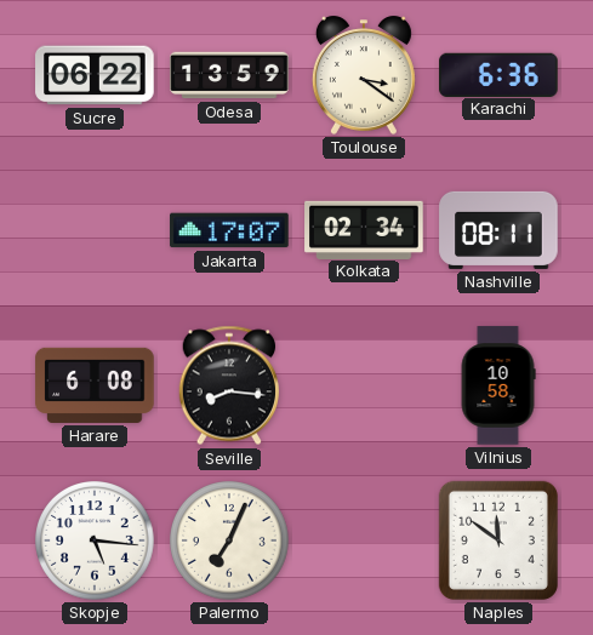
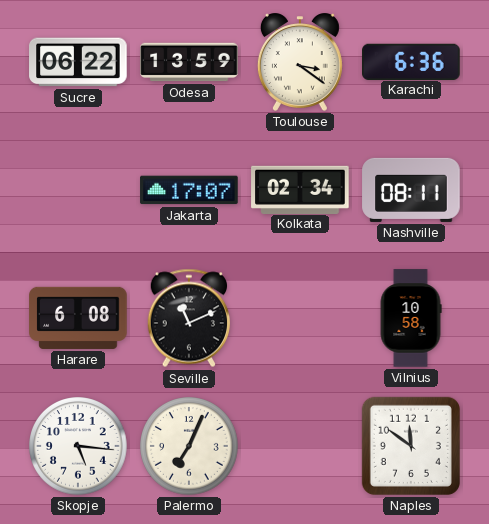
Seville: 8:16 -> 11:11
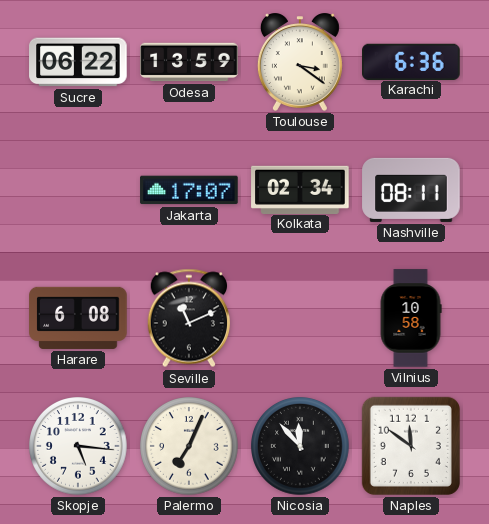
Nicosia: none -> 11:53
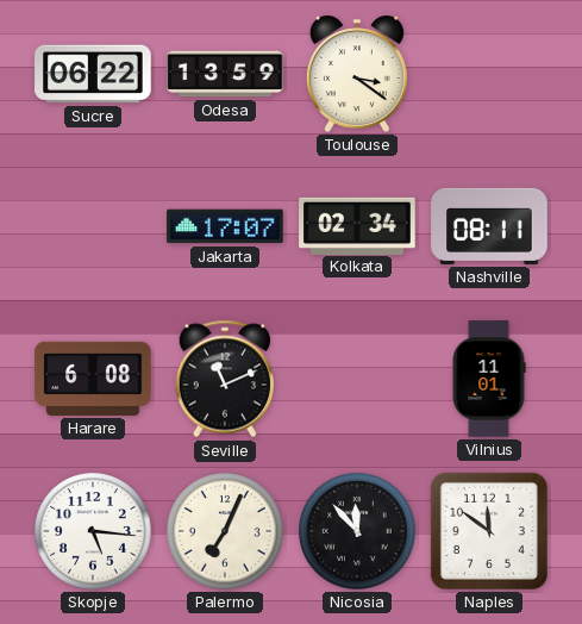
Karachi: 6:36 -> none
Vilnius: 10:58 -> 11:01
